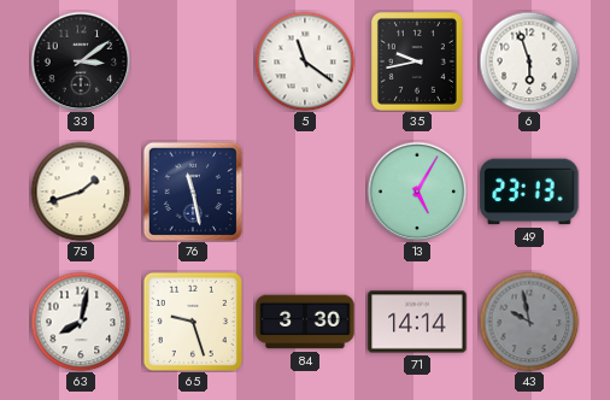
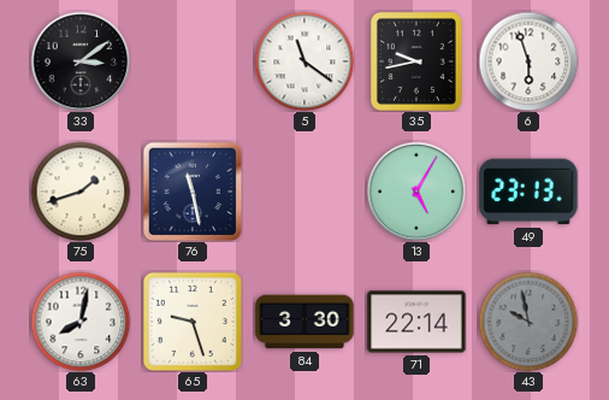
71: 14:14 -> 22:14
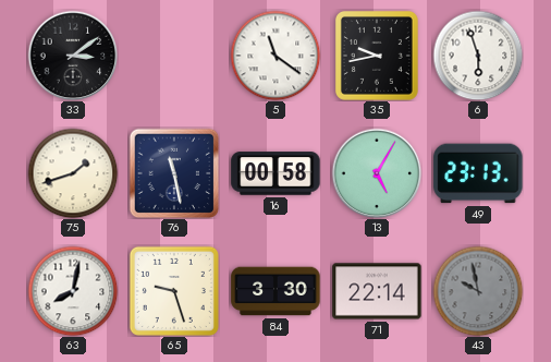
16: none -> 00:58
